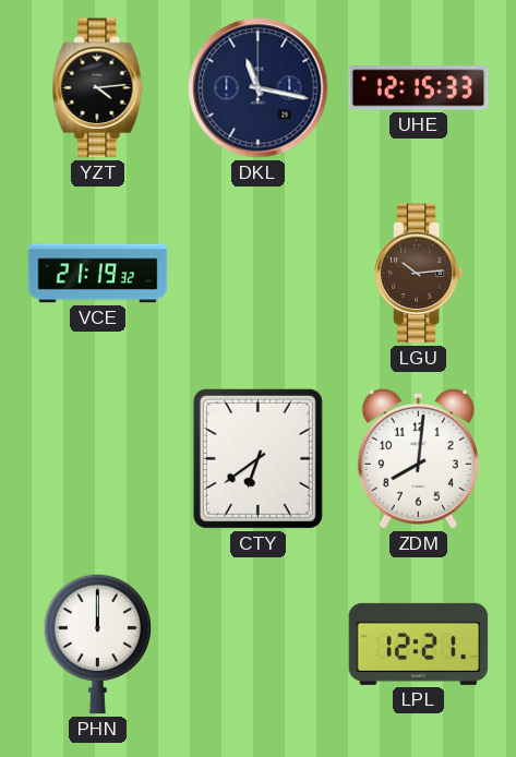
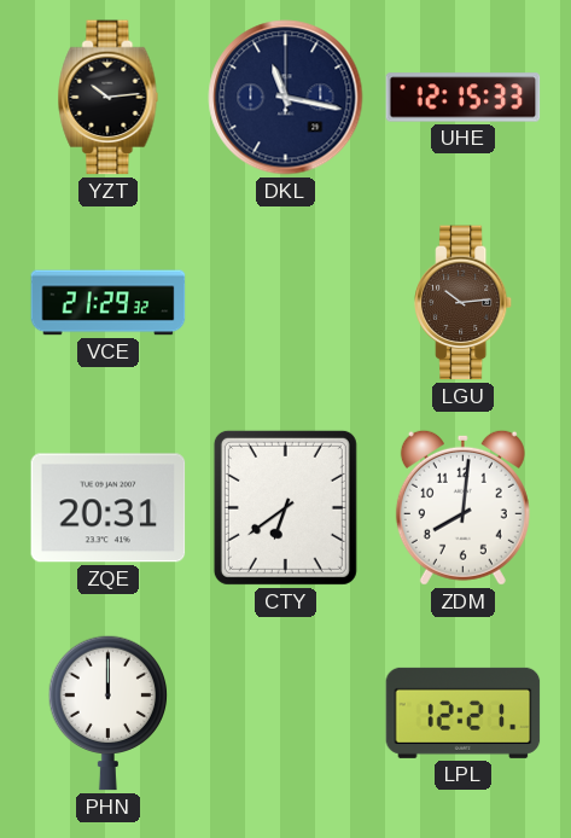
YZT: 4:14 -> 10:14
VCE: 21:19 -> 21:29
ZQE: none -> 20:31
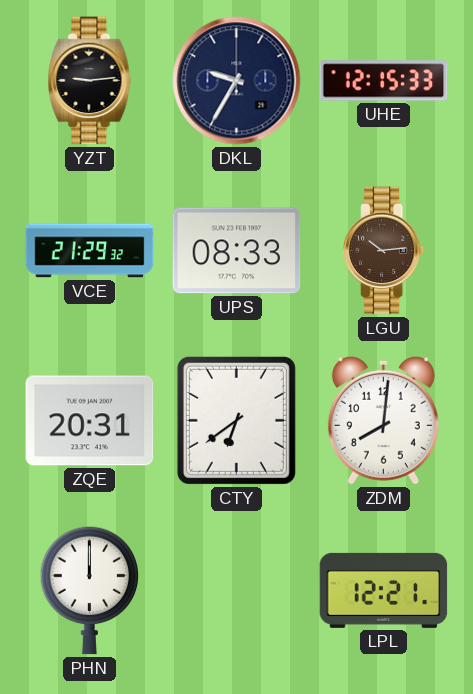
YZT: 10:14 -> 9:14
DKL: 11:17 -> 9:35
UPS: none -> 08:33
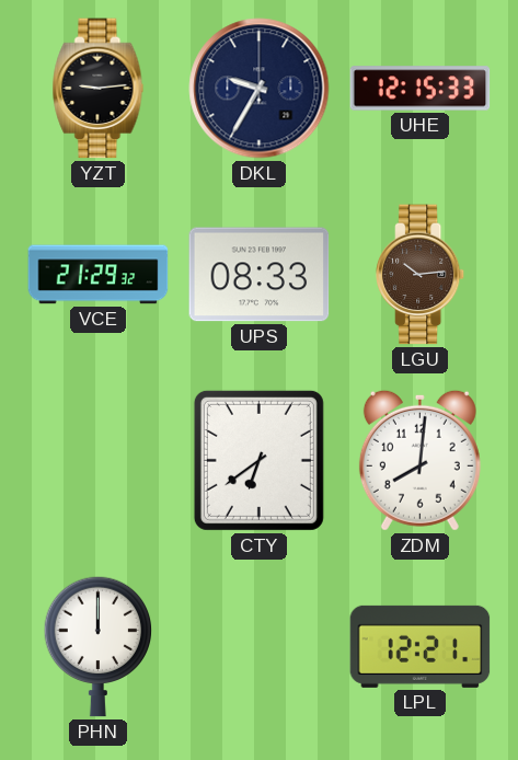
ZQE: 20:31 -> none
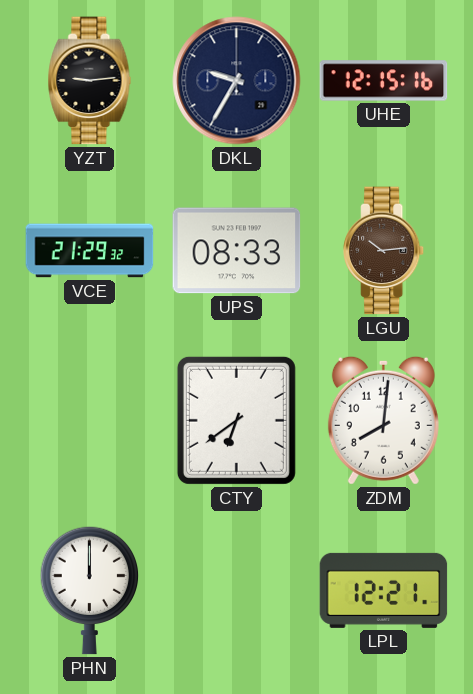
UHE: 12:15:33 -> 12:15:16
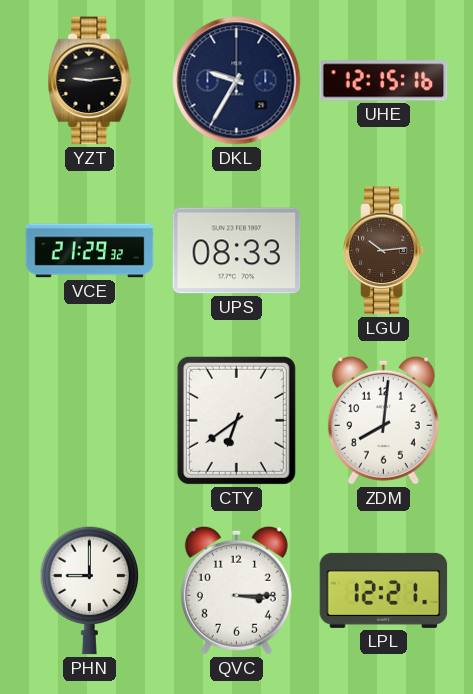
PHN: 12:00 -> 9:00
QVC: none -> 3:15
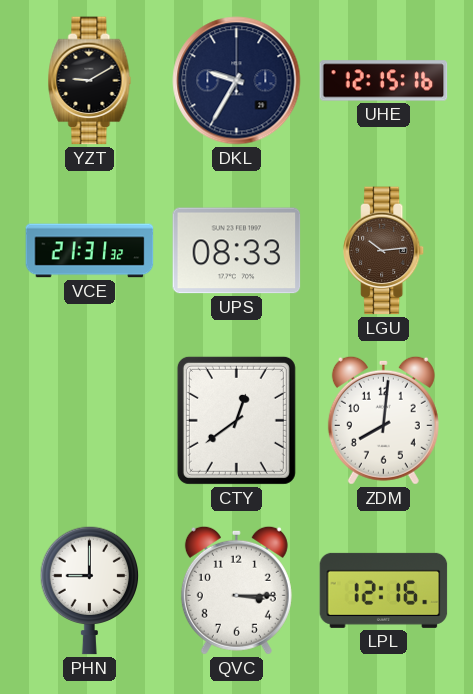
YZT: 9:14 -> 9:10
VCE: 21:29 -> 21:31
CTY: 6:39 -> 12:39
LPL: 12:21 -> 12:16
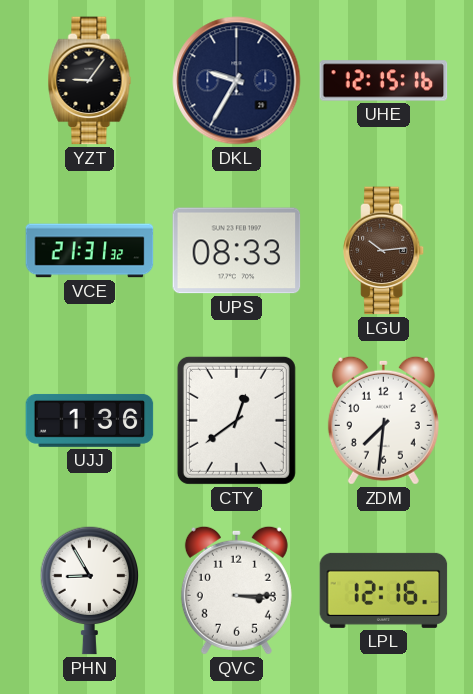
YZT: 9:10 -> 9:06
UJJ: none -> 1:36
ZDM: 8:01 -> 7:31
PHN: 9:00 -> 8:55
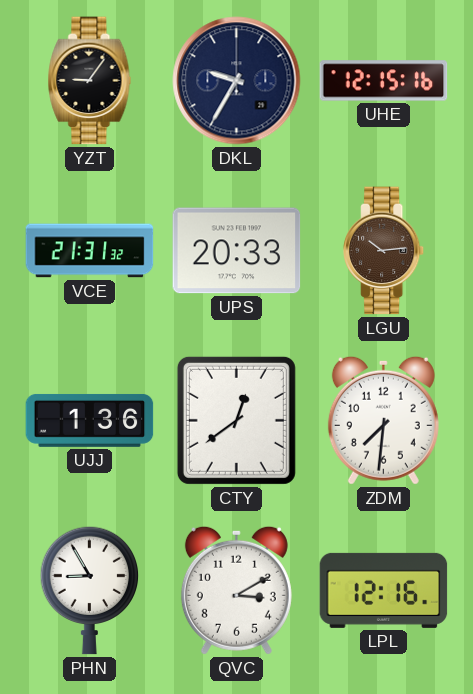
UPS: 08:33 -> 20:33
QVC: 3:15 -> 3:10
